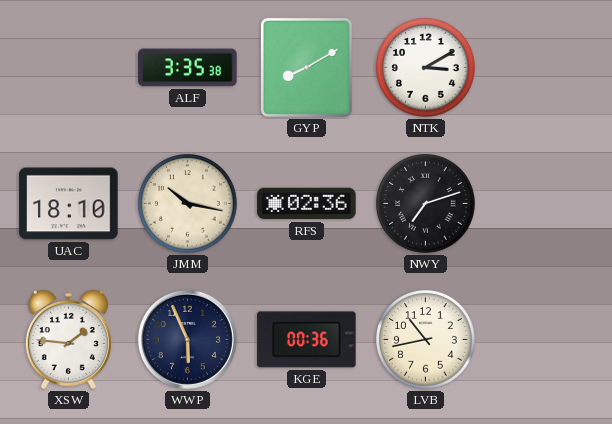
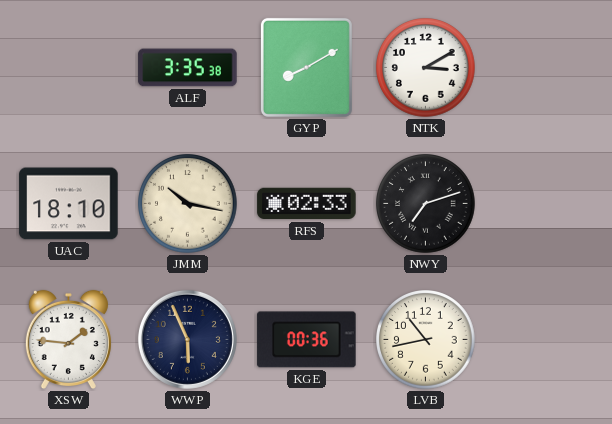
RFS: 02:36 -> 02:33
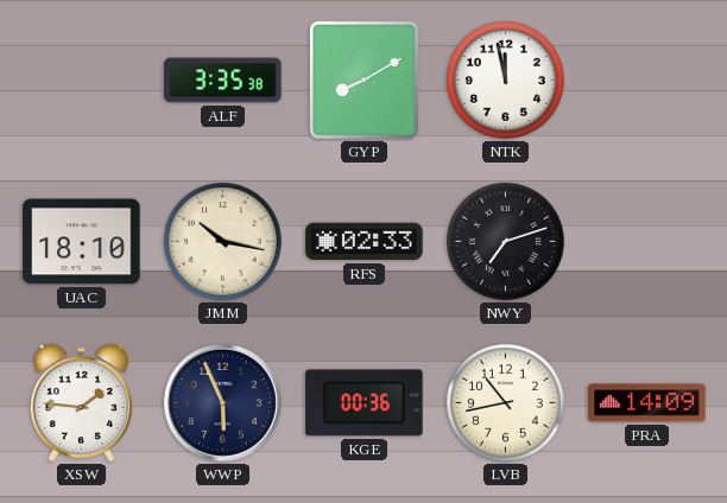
NTK: 3:10 -> 11:58
PRA: none -> 14:09
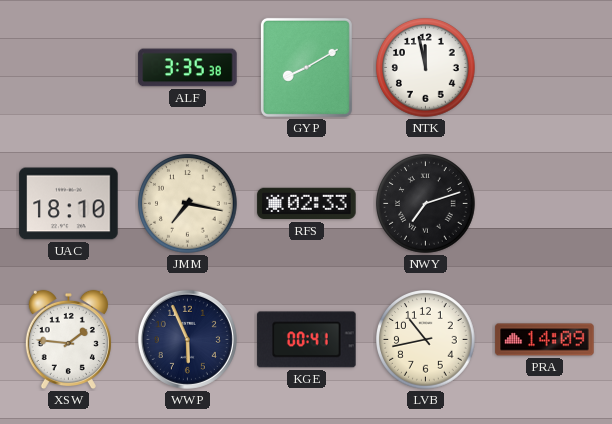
JMM: 10:17 -> 7:17
KGE: 00:36 -> 00:41
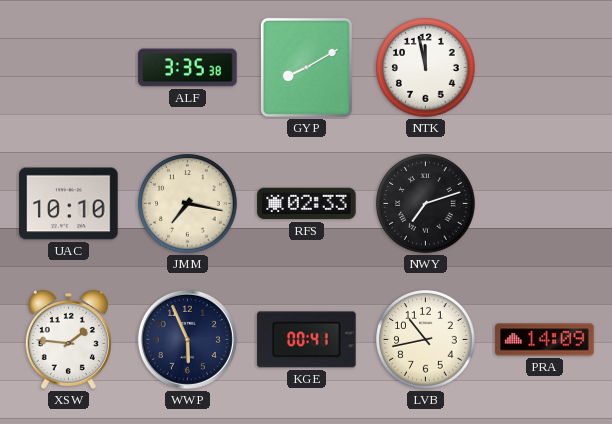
UAC: 18:10 -> 10:10
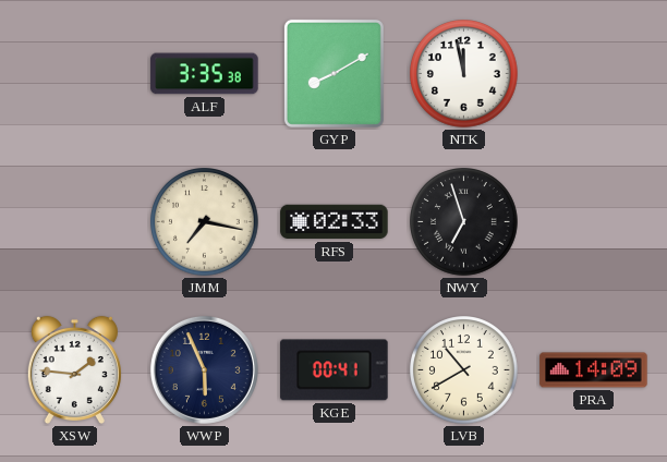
UAC: 10:10 -> none
NWY: 7:12 -> 6:57
LVB: 10:43 -> 10:40
